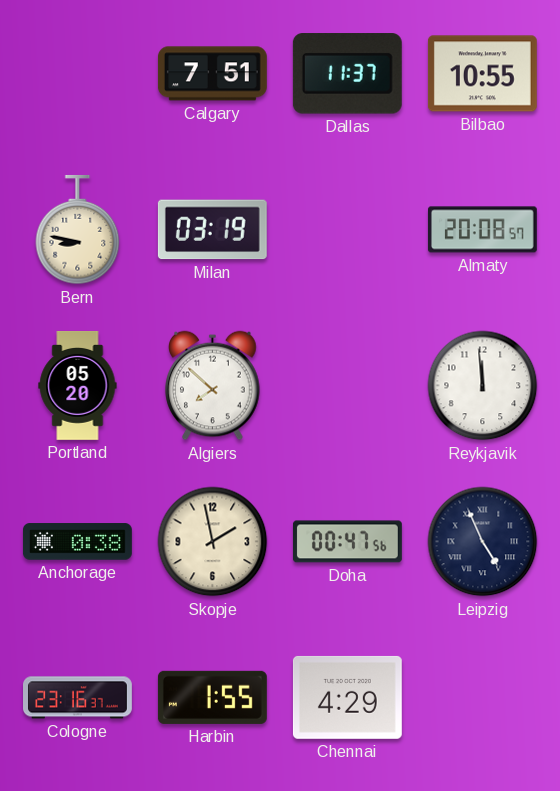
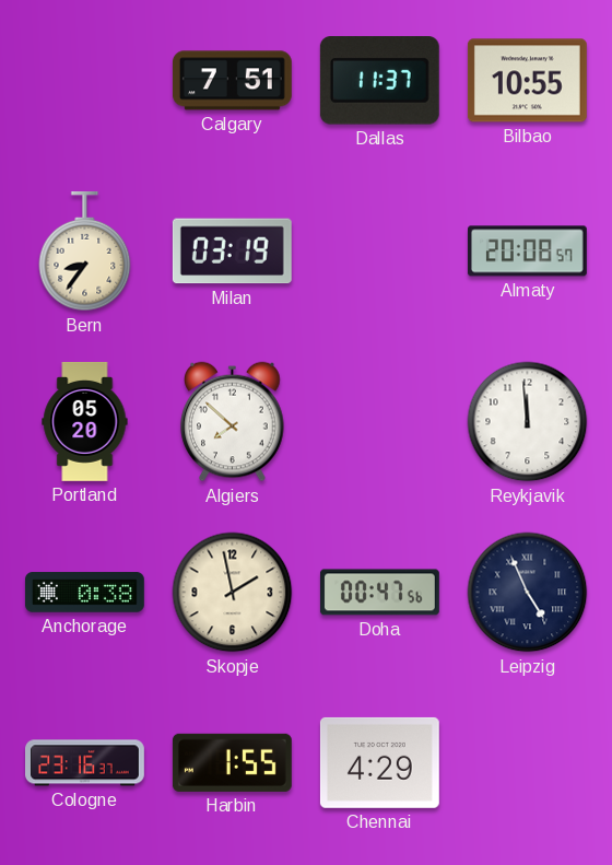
Bern: 8:47 -> 8:36
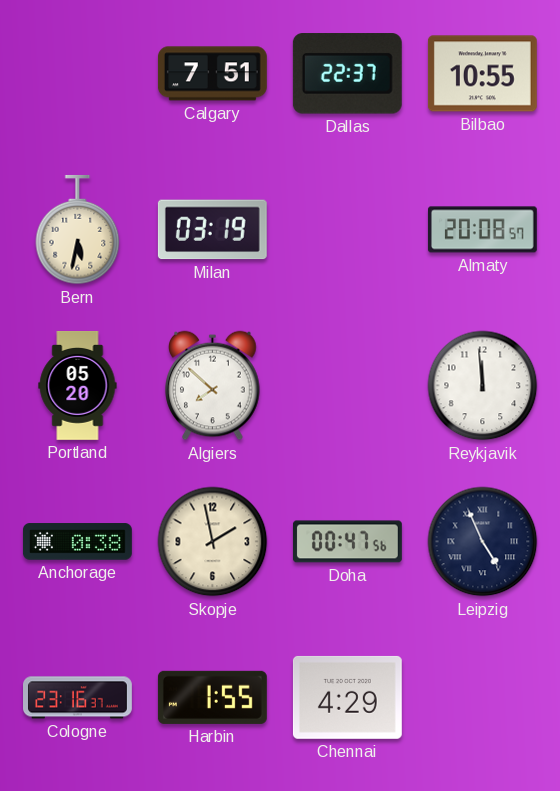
Dallas: 11:37 -> 22:37
Bern: 8:36 -> 5:32
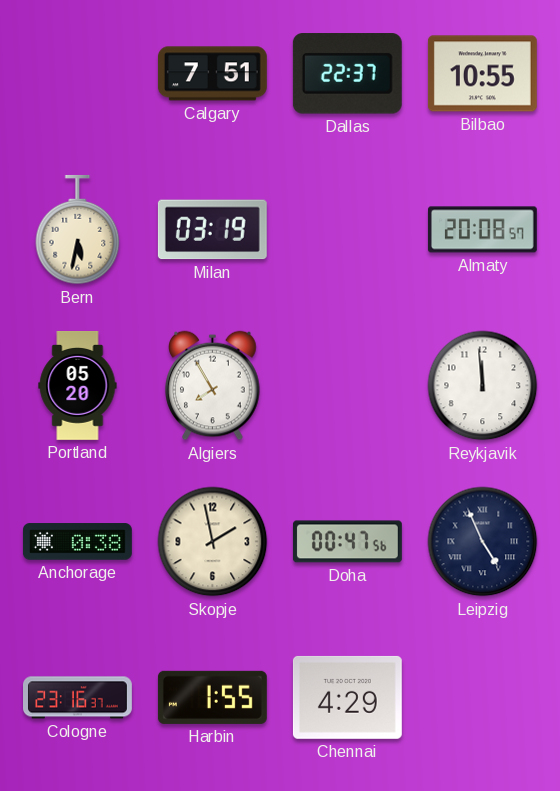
Algiers: 7:52 -> 7:55
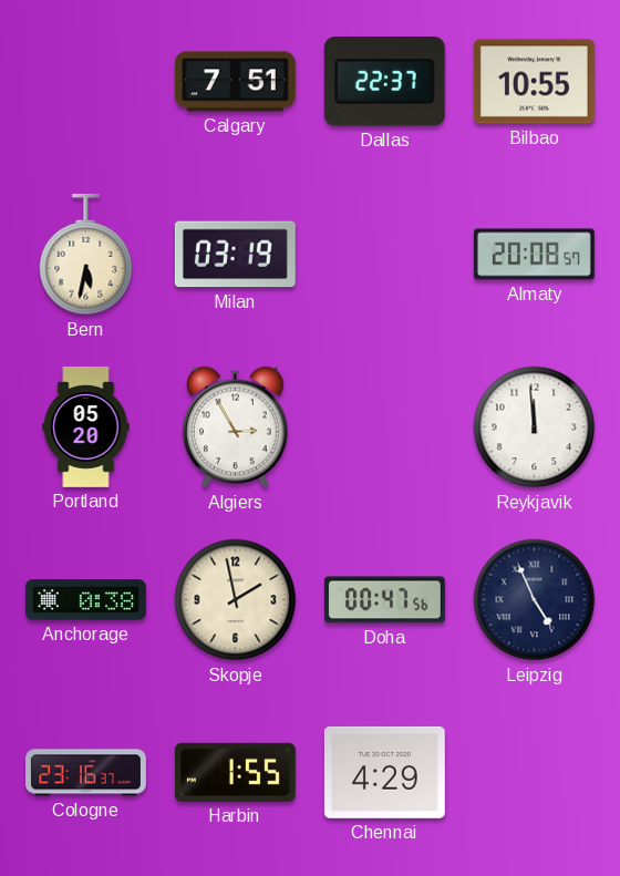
Algiers: 7:55 -> 2:55
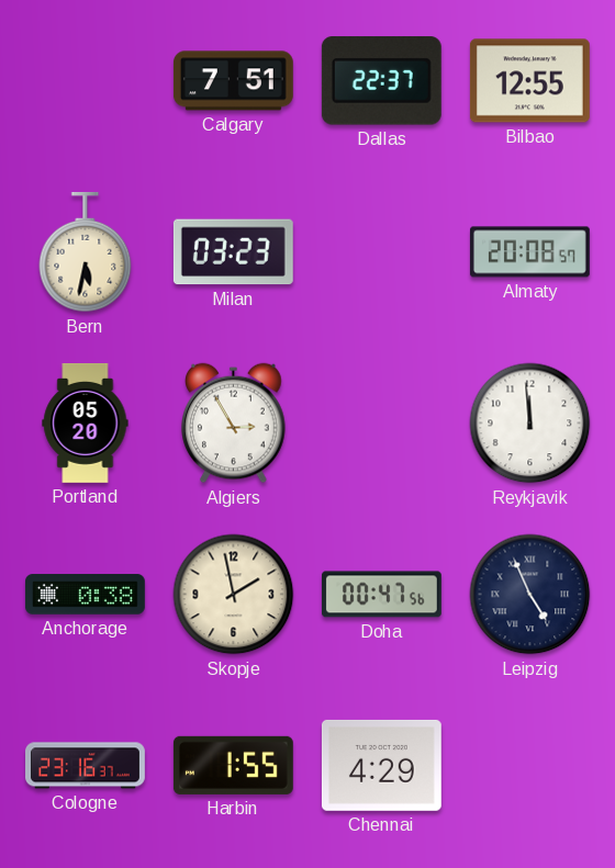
Bilbao: 10:55 -> 12:55
Milan: 03:19 -> 03:23
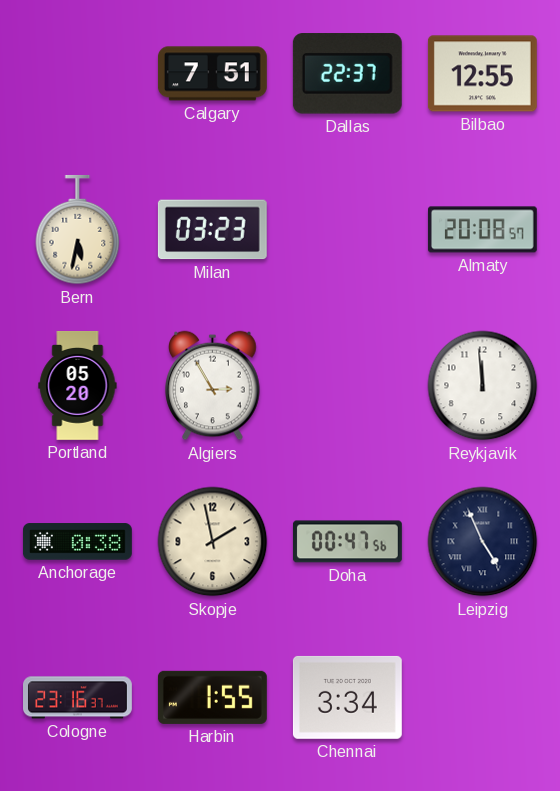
Chennai: 4:29 -> 3:34
